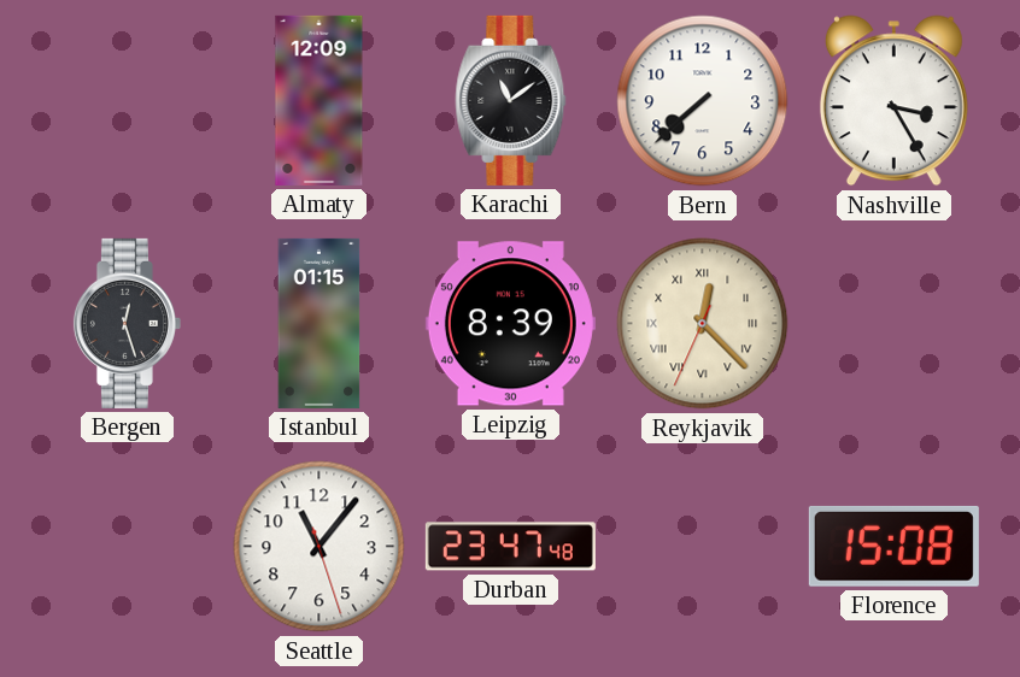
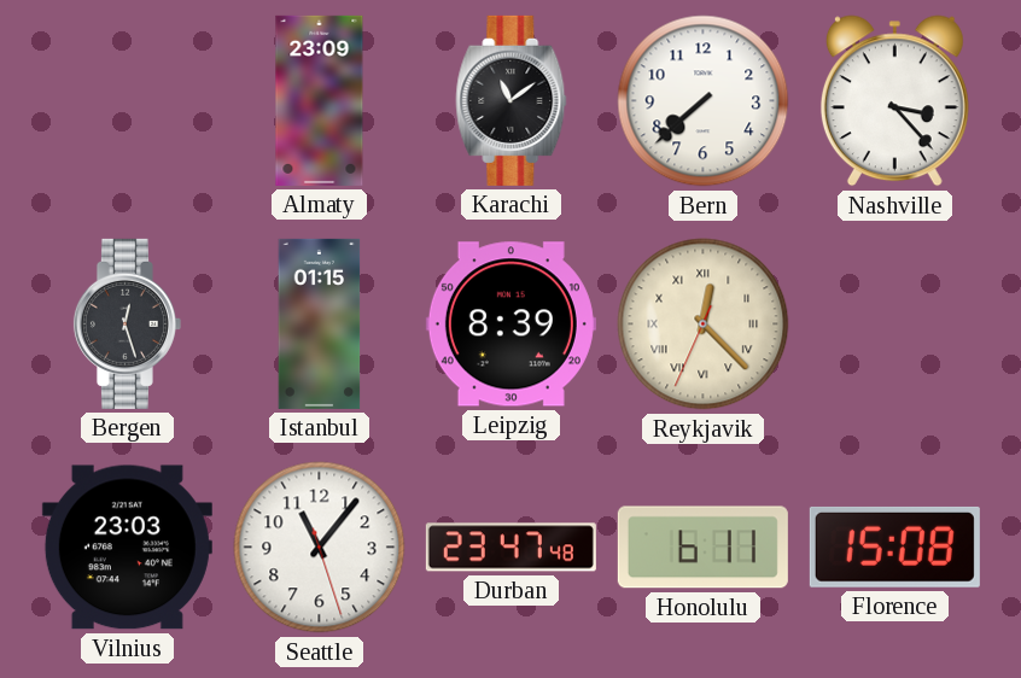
Almaty: 12:09 -> 23:09
Nashville: 3:25 -> 3:23
Vilnius: none -> 23:03
Honolulu: none -> 6:11
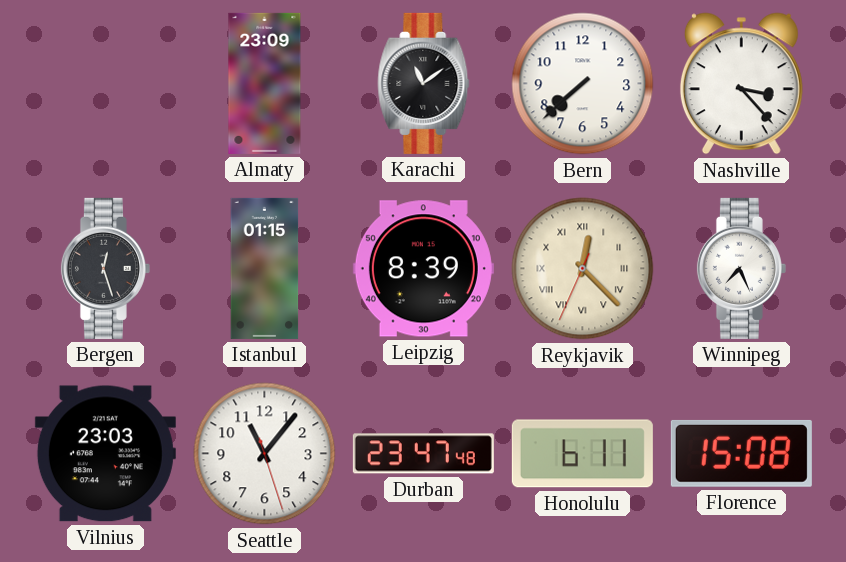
Winnipeg: none -> 7:26
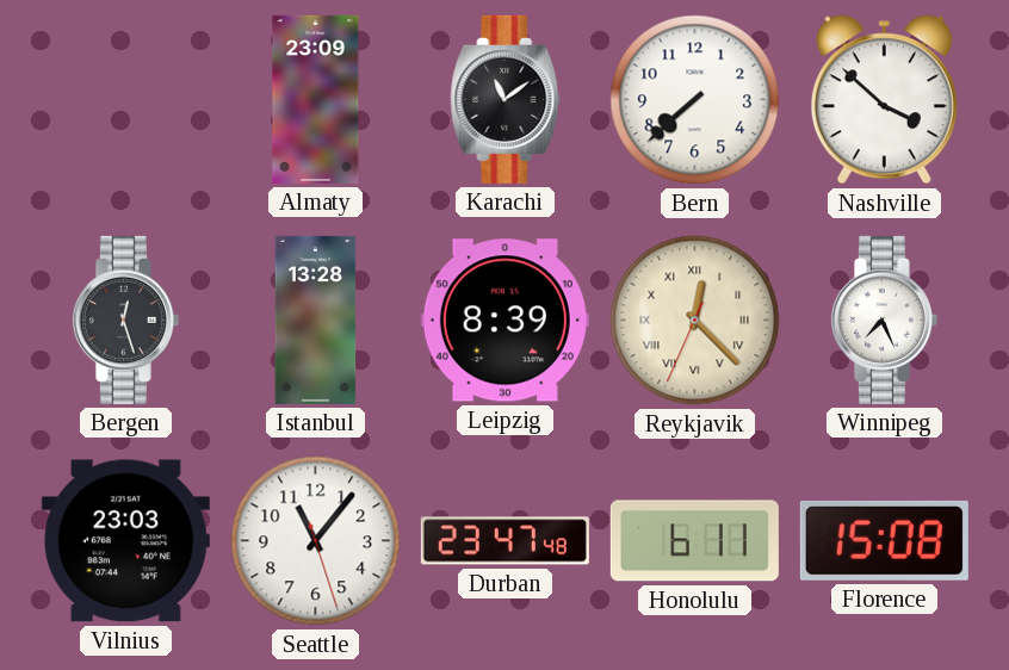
Nashville: 3:23 -> 3:52
Istanbul: 01:15 -> 13:28
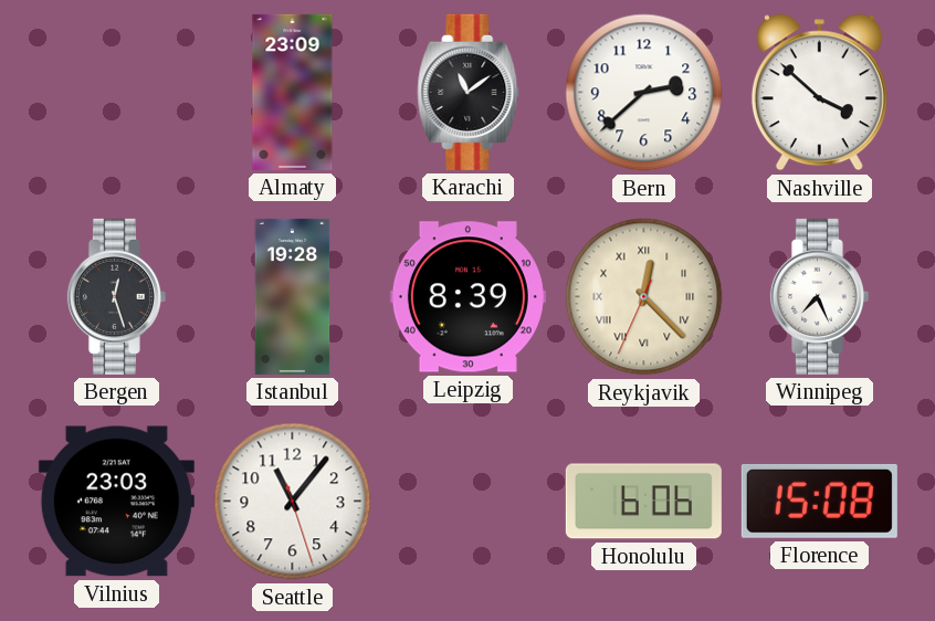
Bern: 7:38 -> 2:38
Istanbul: 13:28 -> 19:28
Durban: 23:47 -> none
Honolulu: 6:11 -> 6:06
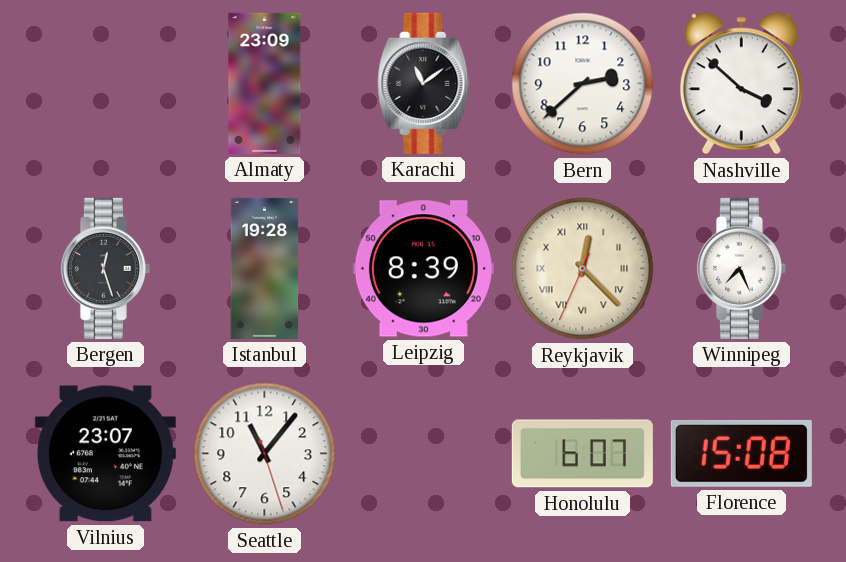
Vilnius: 23:03 -> 23:07
Honolulu: 6:06 -> 6:07
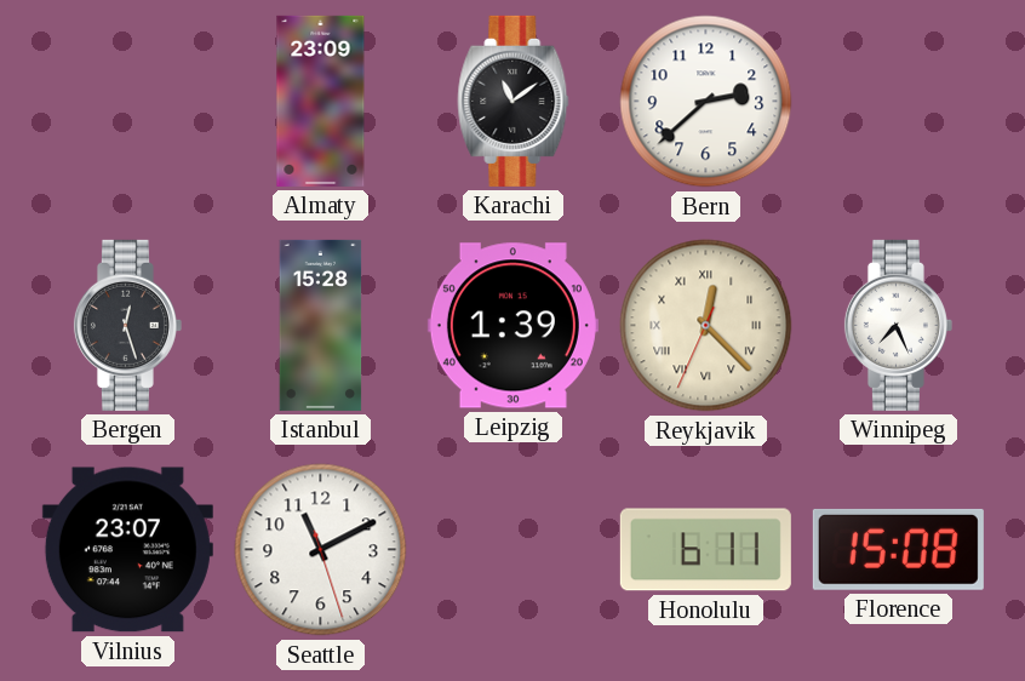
Nashville: 3:52 -> none
Istanbul: 19:28 -> 15:28
Leipzig: 8:39 -> 1:39
Seattle: 11:06 -> 11:10
Honolulu: 6:07 -> 6:11
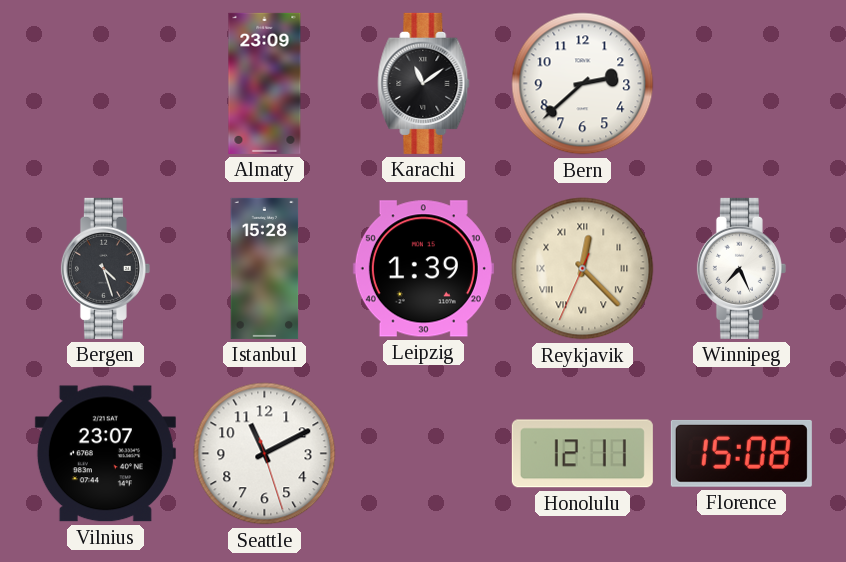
Bergen: 12:27 -> 4:27
Honolulu: 6:11 -> 12:11
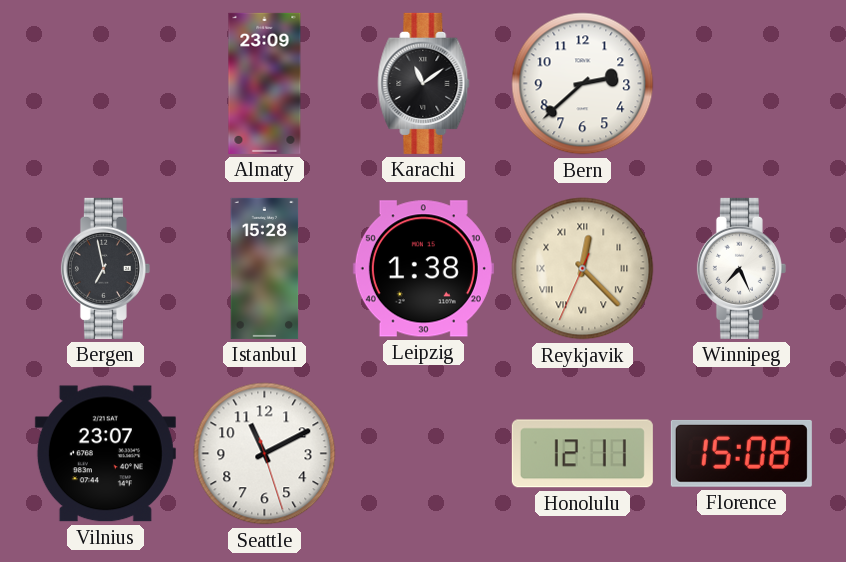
Bergen: 4:27 -> 6:58
Leipzig: 1:39 -> 1:38
